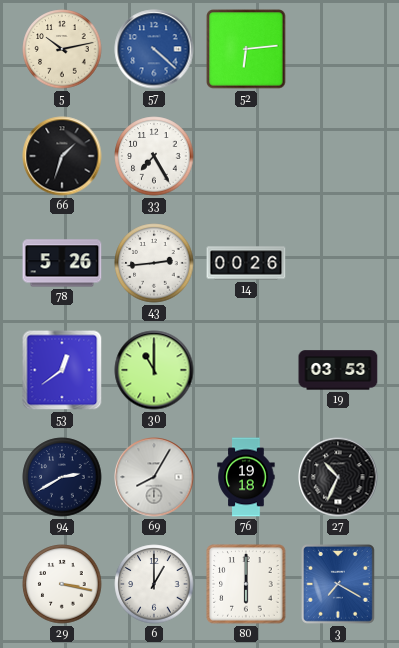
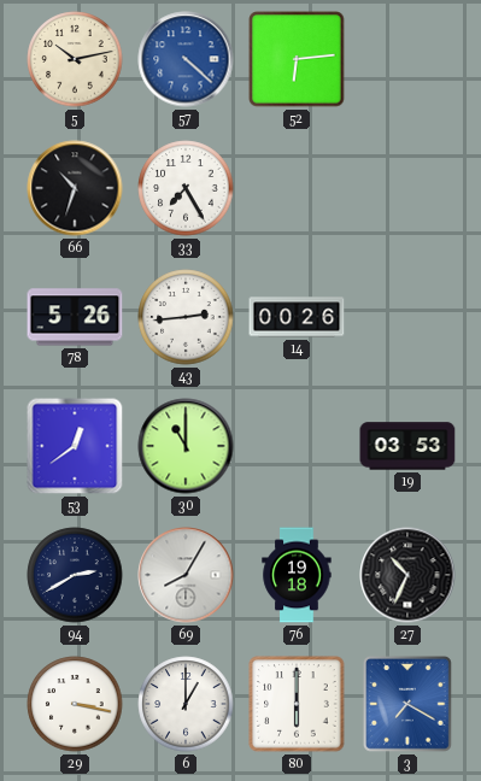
66: 1:33 -> 10:33
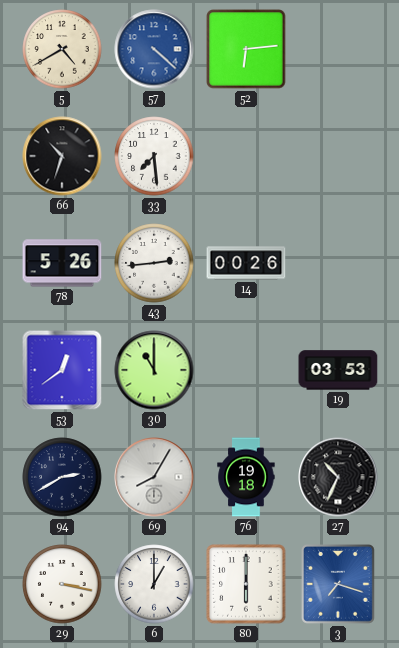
5: 10:13 -> 4:40
33: 7:25 -> 7:29
3: 7:20 -> 7:18
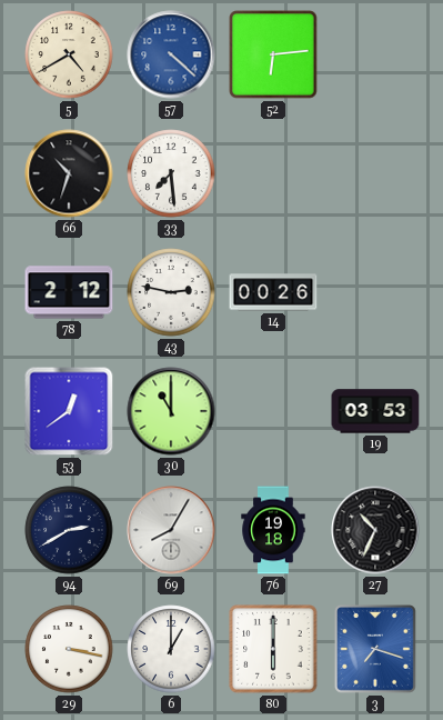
78: 5:26 -> 2:12
43: 2:44 -> 2:47
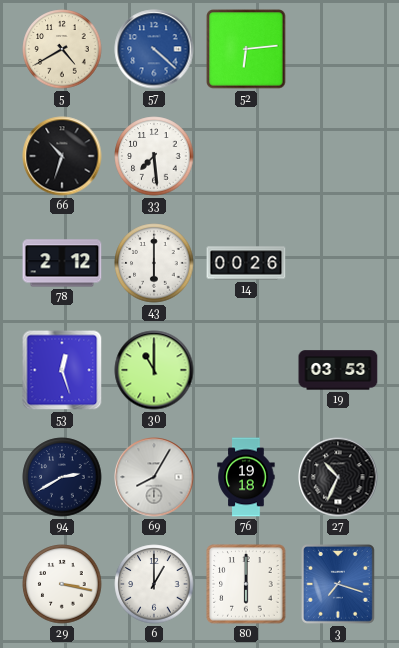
43: 2:47 -> 6:00
53: 12:39 -> 12:27
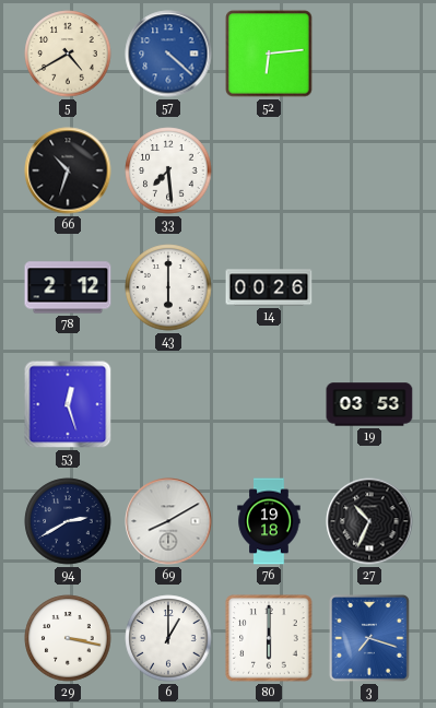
30: 11:00 -> none
69: 8:05 -> 8:10
